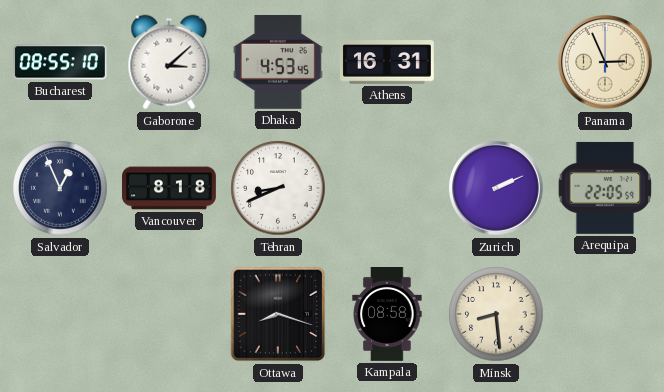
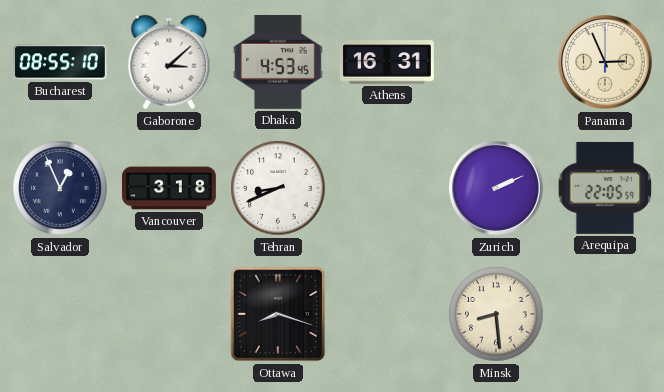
Vancouver: 8:18 -> 3:18
Kampala: 08:58 -> none
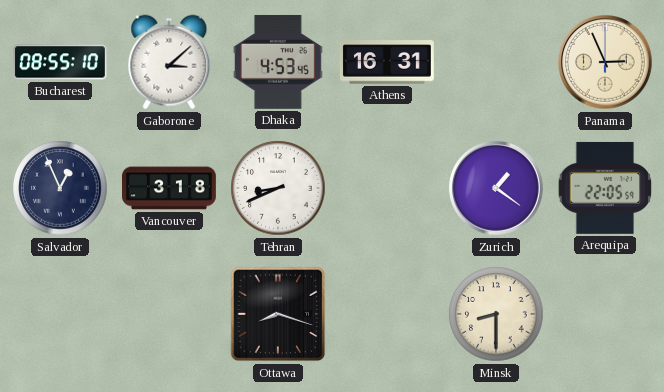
Zurich: 2:11 -> 1:21
Minsk: 8:29 -> 8:30
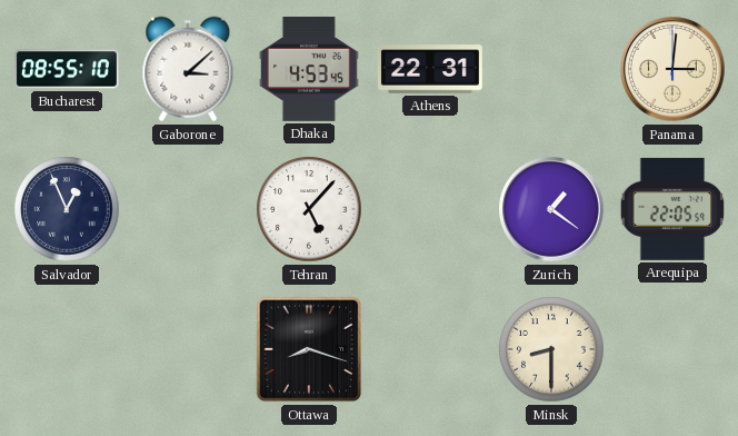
Athens: 16:31 -> 22:31
Panama: 2:56 -> 3:01
Vancouver: 3:18 -> none
Tehran: 8:41 -> 5:07
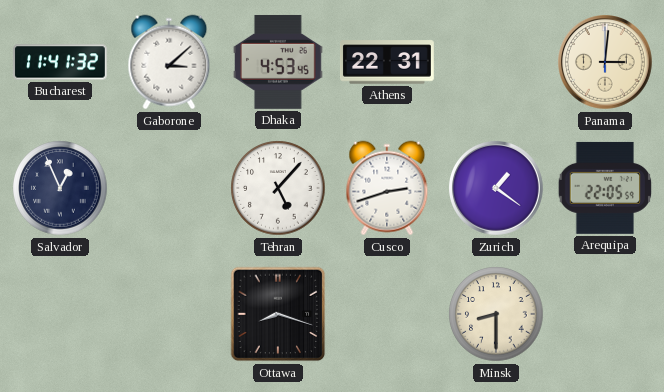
Bucharest: 08:55 -> 11:41
Cusco: none -> 2:42
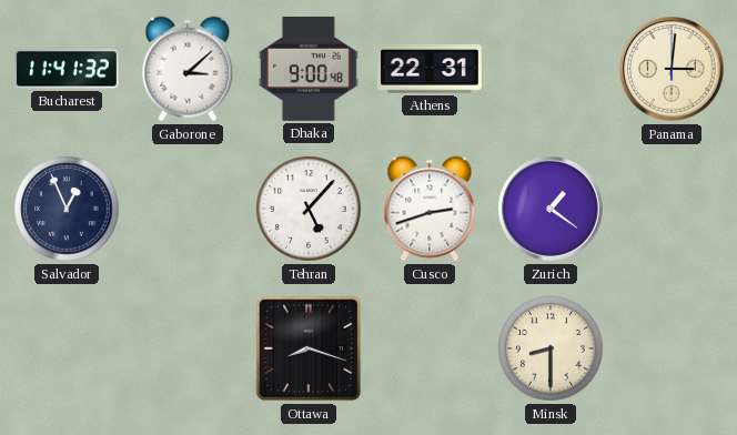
Dhaka: 4:53 -> 9:00
Arequipa: 22:05 -> none
